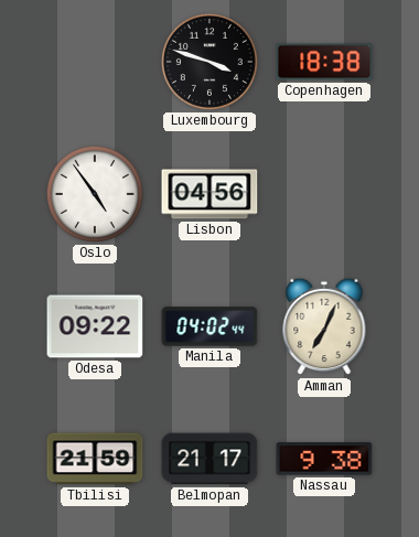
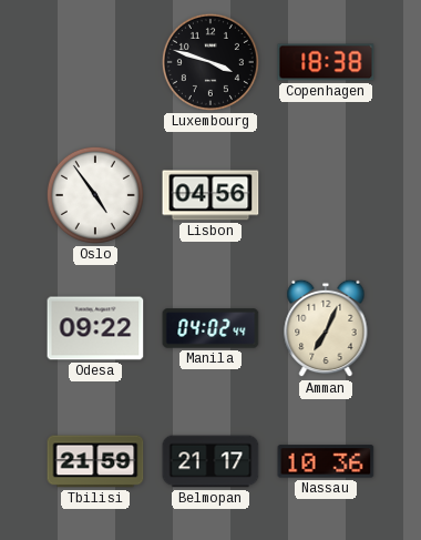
Nassau: 9:38 -> 10:36
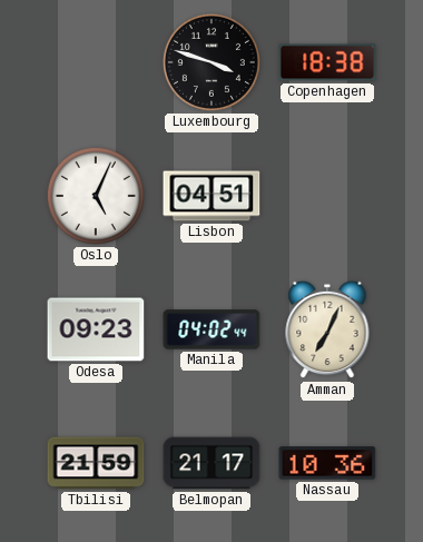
Oslo: 4:54 -> 5:04
Lisbon: 04:56 -> 04:51
Odesa: 09:22 -> 09:23
